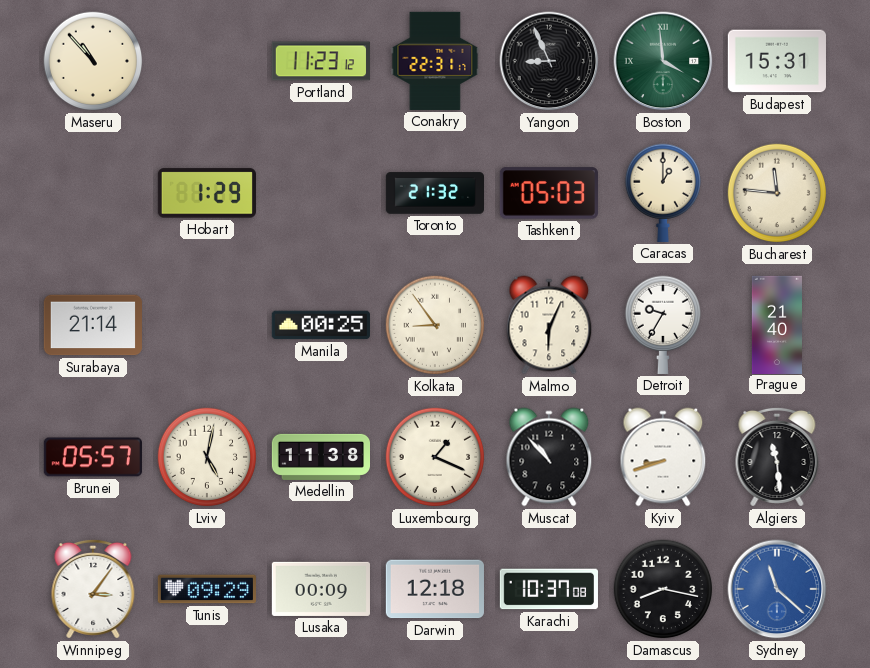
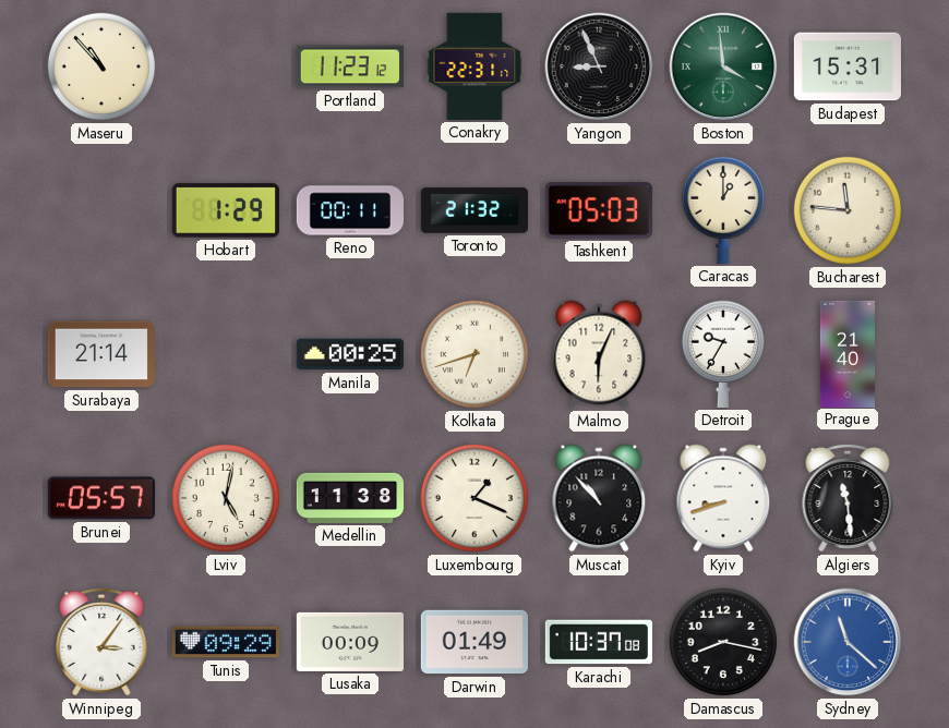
Reno: none -> 00:11
Kolkata: 8:54 -> 6:42
Darwin: 12:18 -> 01:49
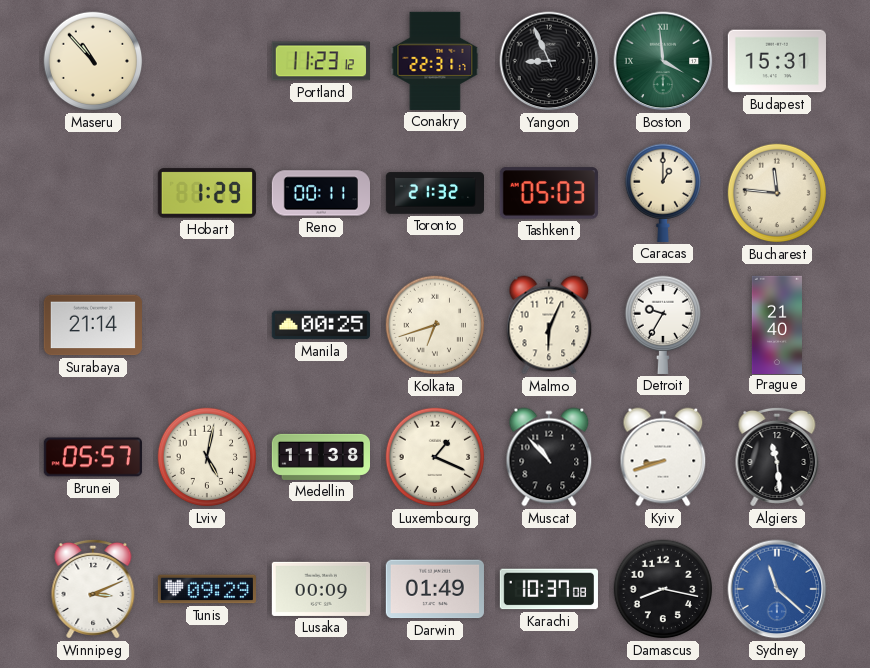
Winnipeg: 3:06 -> 3:11
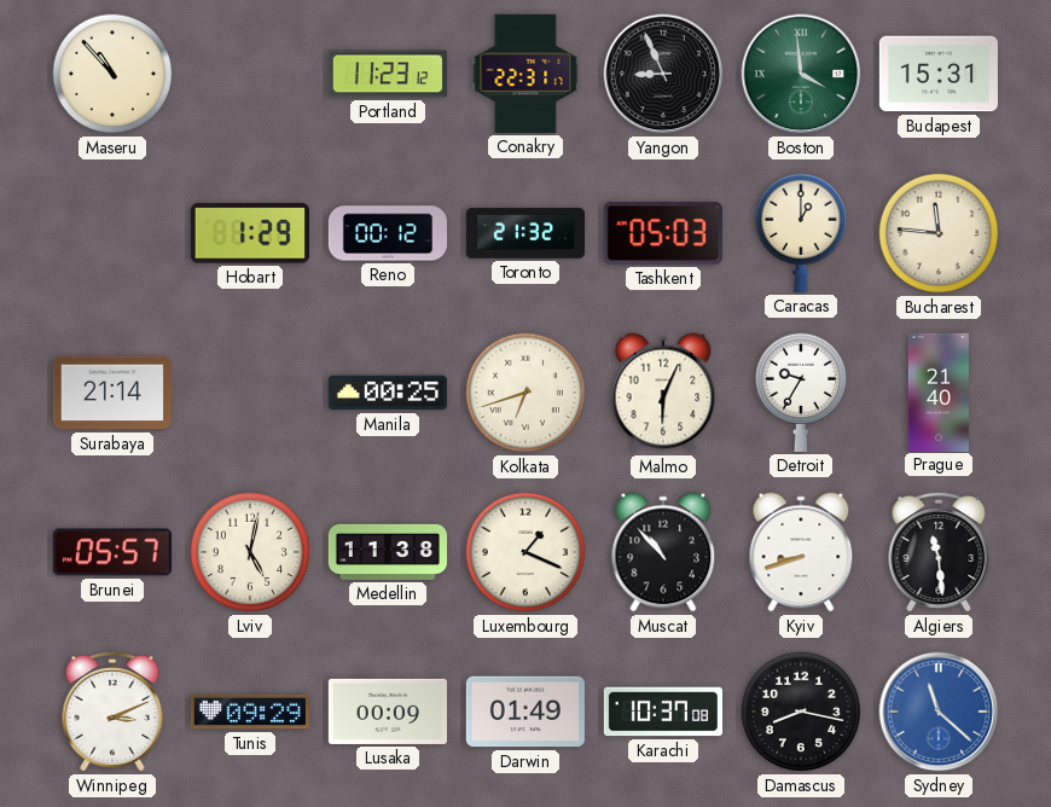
Reno: 00:11 -> 00:12
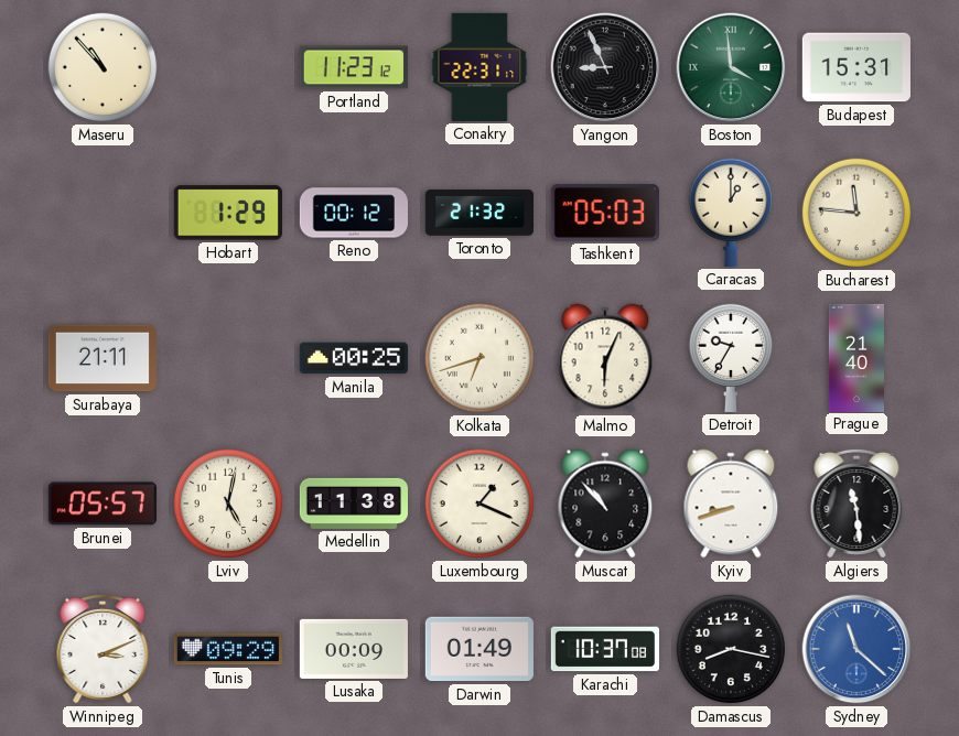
Surabaya: 21:14 -> 21:11
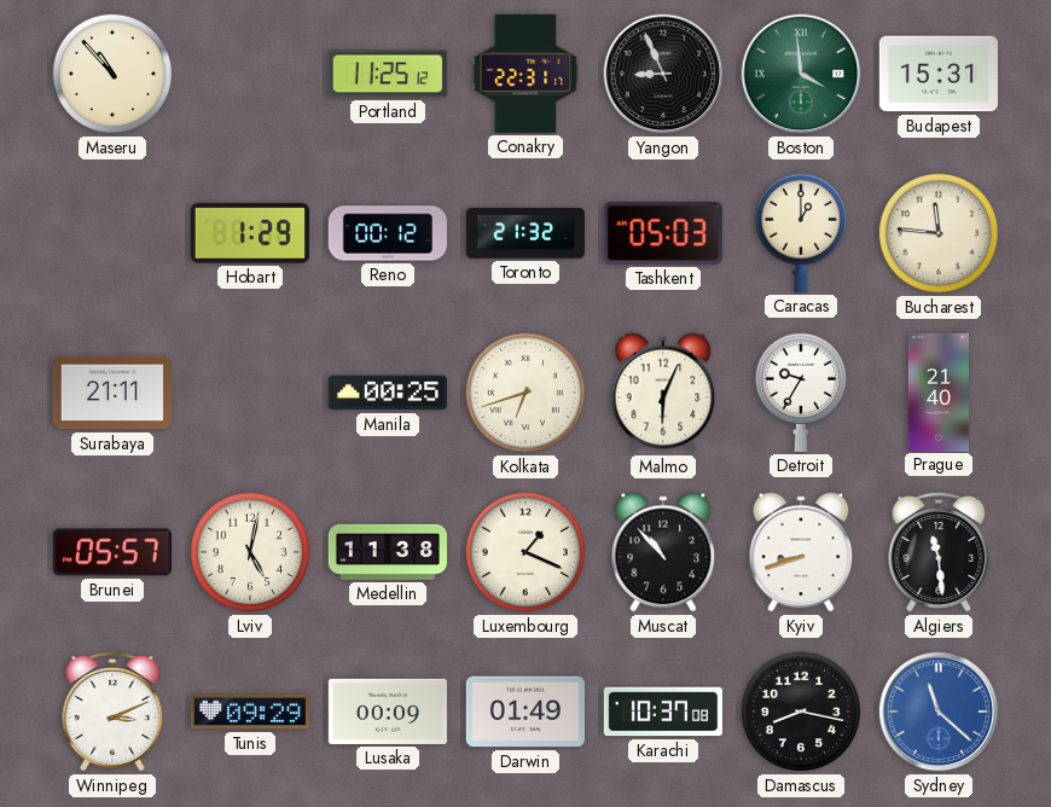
Portland: 11:23 -> 11:25
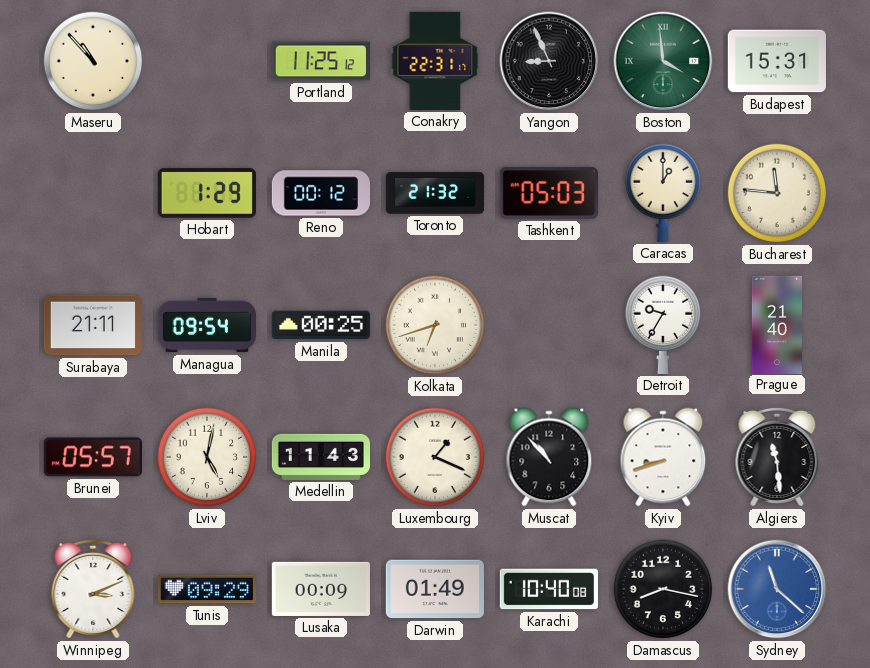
Managua: none -> 09:54
Malmo: 6:04 -> none
Medellin: 11:38 -> 11:43
Karachi: 10:37 -> 10:40
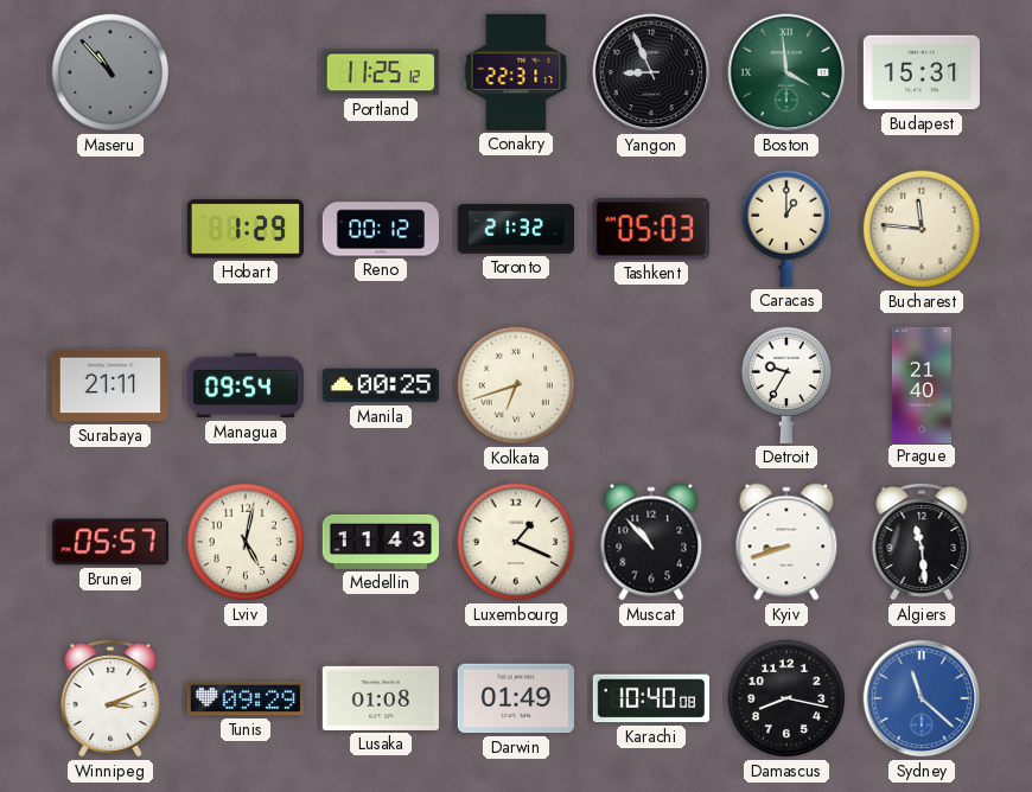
Maseru dial: cream -> grey
Lusaka: 00:09 -> 01:08
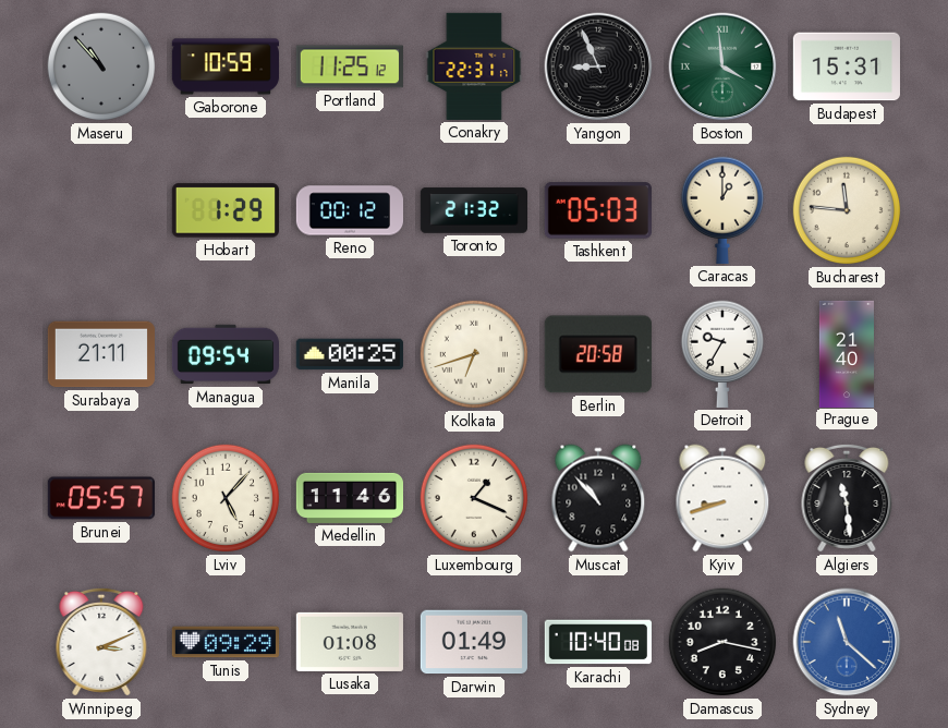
Gaborone: none -> 10:59
Berlin: none -> 20:58
Lviv: 5:02 -> 5:07
Medellin: 11:43 -> 11:46
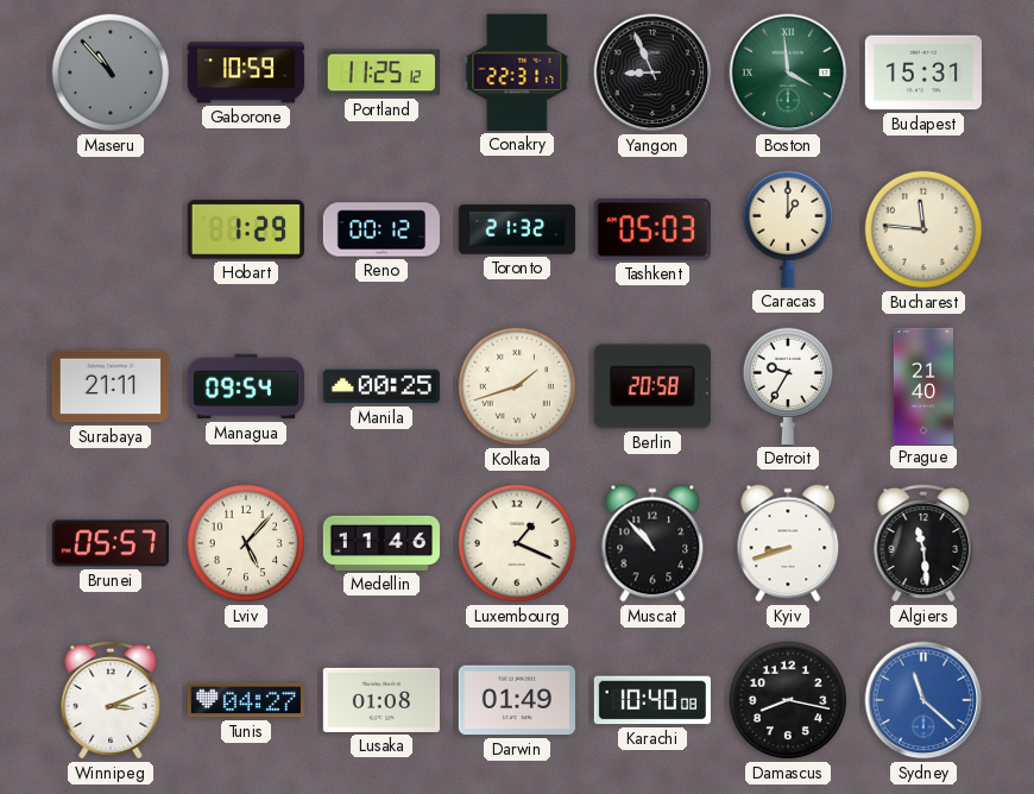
Kolkata: 6:42 -> 1:42
Tunis: 09:29 -> 04:27
